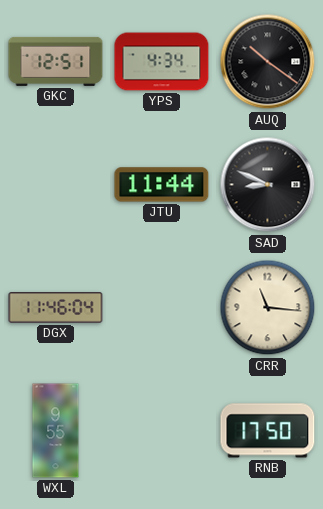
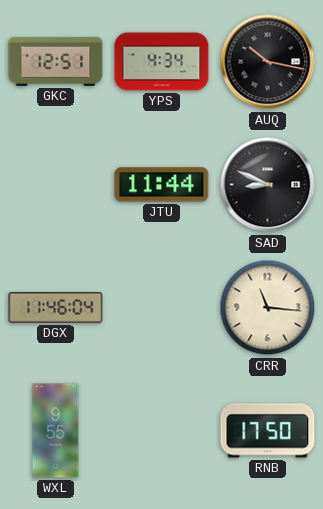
AUQ: 10:21 -> 10:17
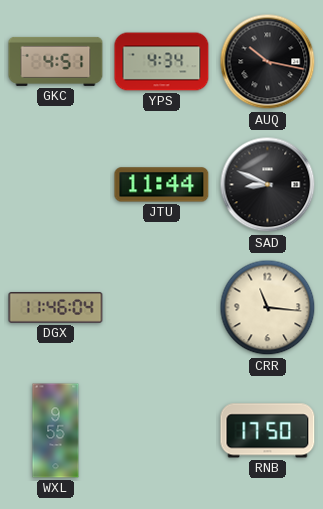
GKC: 12:51 -> 4:51
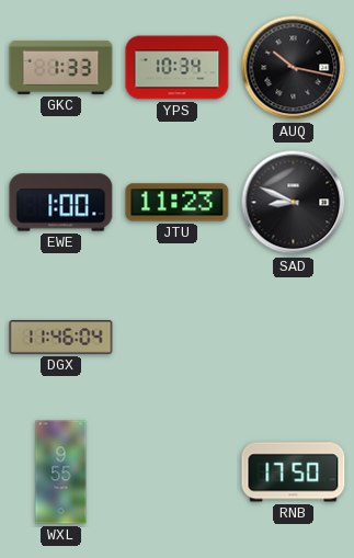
GKC: 4:51 -> 1:33
YPS: 4:34 -> 10:34
EWE: none -> 1:00
JTU: 11:44 -> 11:23
CRR: 11:16 -> none
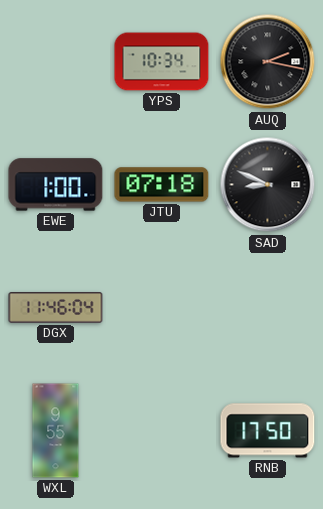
GKC: 1:33 -> none
AUQ: 10:17 -> 2:17
JTU: 11:23 -> 07:18
